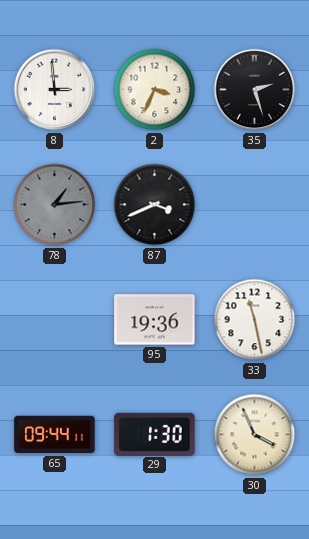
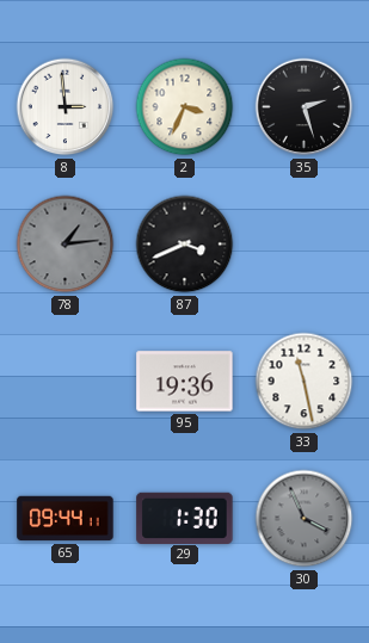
30 dial: cream -> grey
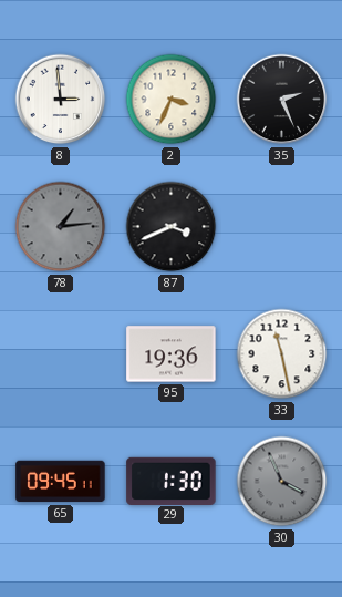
35: 2:27 -> 2:26
65: 09:44 -> 09:45
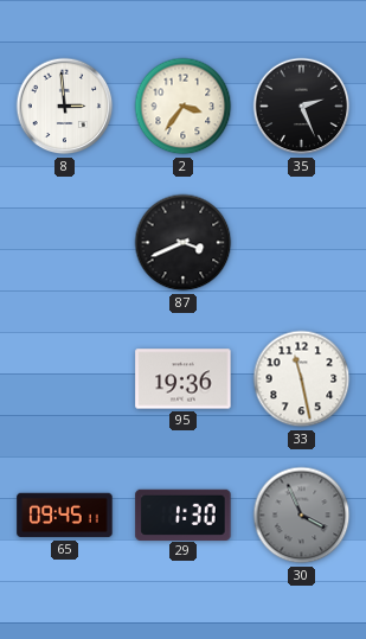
2: 3:34 -> 3:36
78: 1:14 -> none
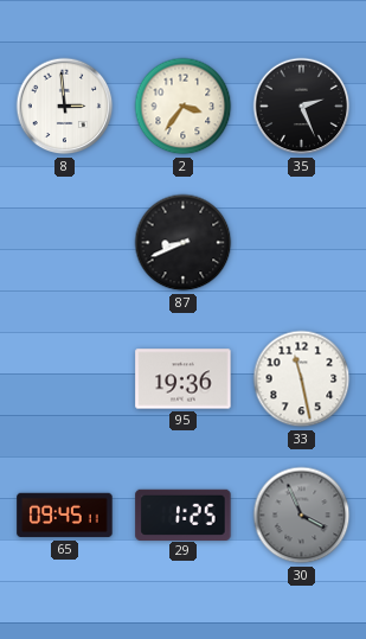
87: 3:41 -> 8:41
29: 1:30 -> 1:25
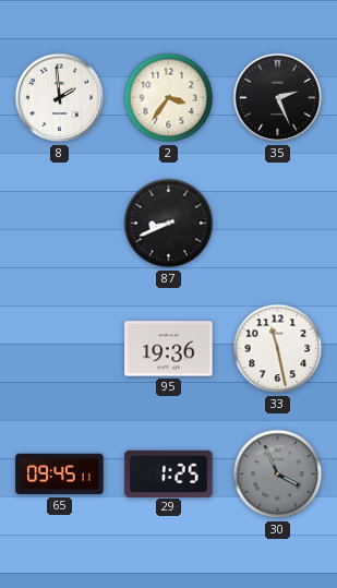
8: 2:59 -> 1:59
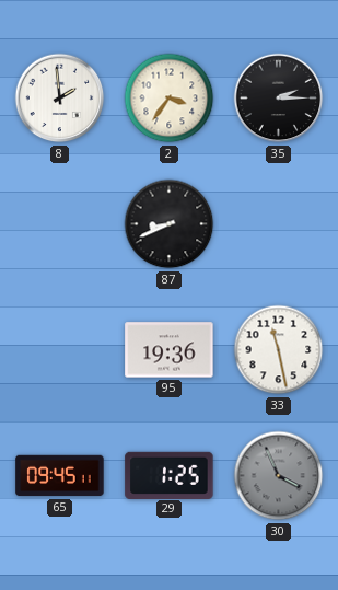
35: 2:26 -> 2:15
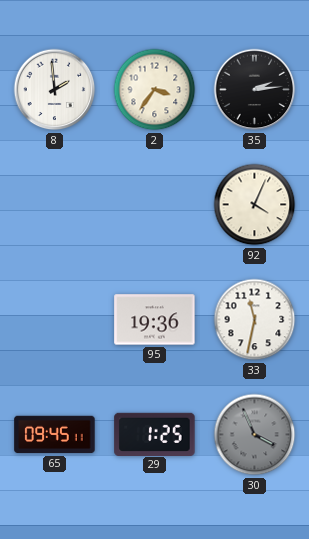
35: 2:15 -> 2:14
87: 8:41 -> none
92: none -> 4:04
33: 11:28 -> 11:32
